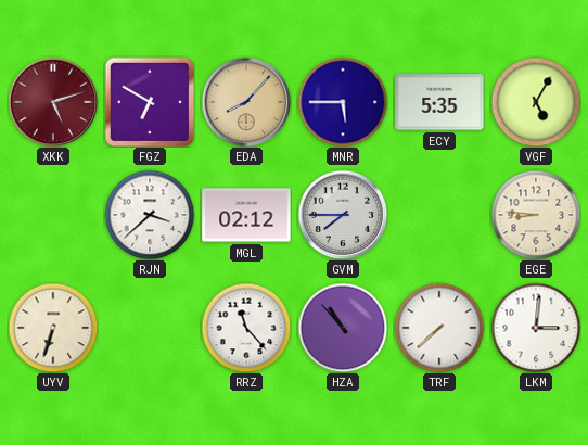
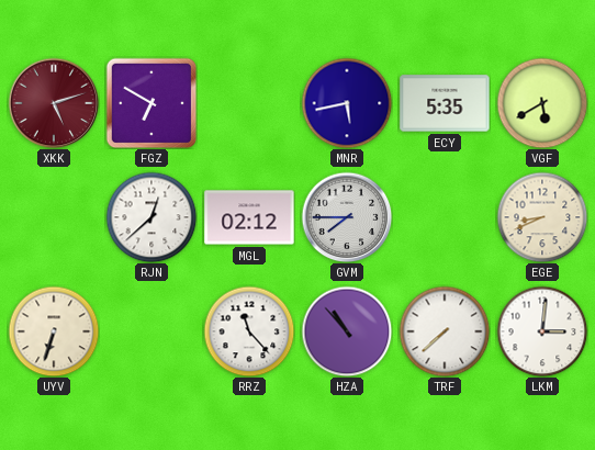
EDA: 8:07 -> none
MNR: 5:45 -> 5:43
VGF: 5:05 -> 5:40
RJN: 3:38 -> 12:38
EGE: 8:46 -> 8:41
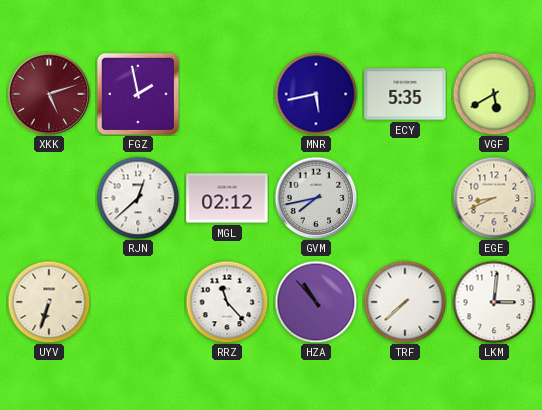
FGZ: 6:50 -> 1:58
GVM: 7:45 -> 7:43
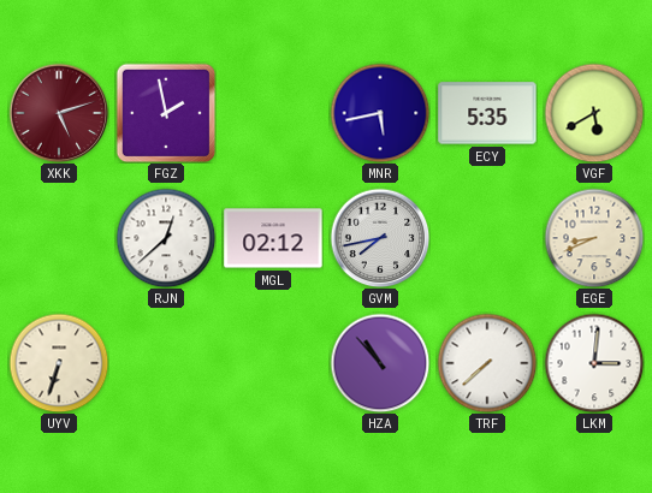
RRZ: 11:23 -> none
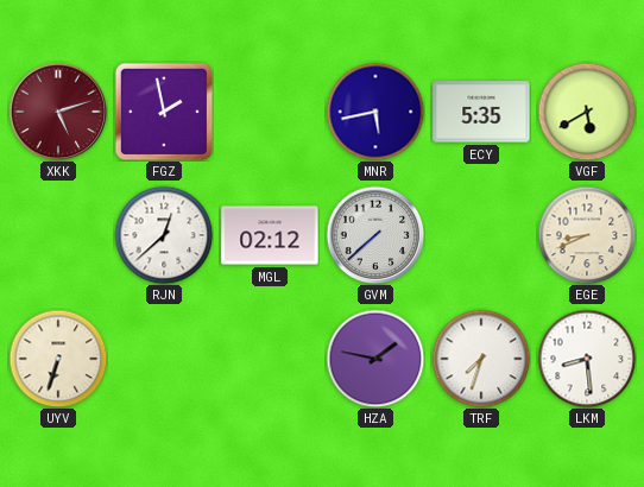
GVM: 7:43 -> 7:38
HZA: 10:53 -> 1:47
TRF: 7:38 -> 7:33
LKM: 3:01 -> 8:29
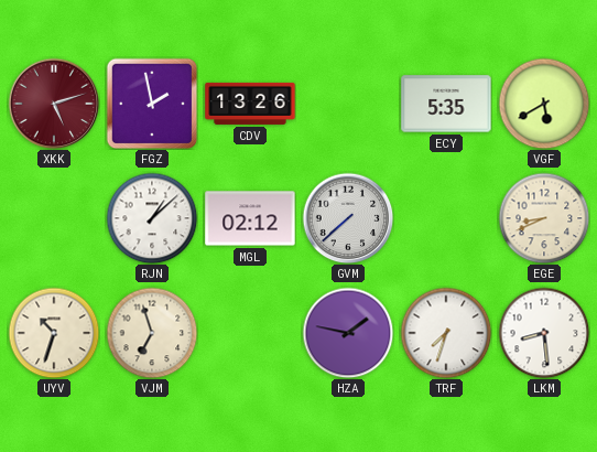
CDV: none -> 13:26
MNR: 5:43 -> none
RJN: 12:38 -> 1:08
UYV: 6:33 -> 10:33
VJM: none -> 6:57
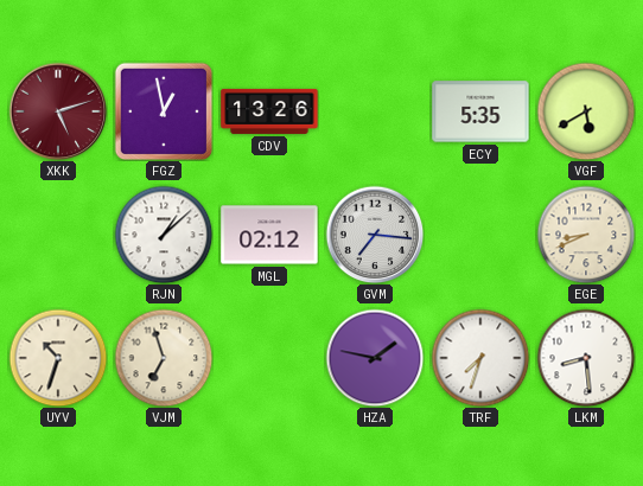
FGZ: 1:58 -> 12:58
GVM: 7:38 -> 7:16
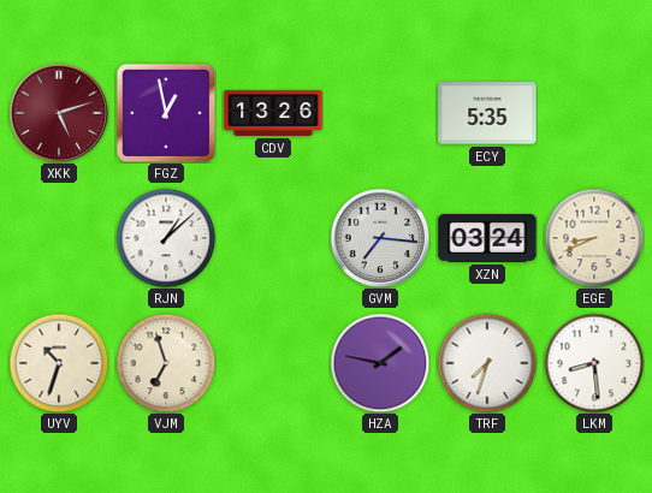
VGF: 5:40 -> none
MGL: 02:12 -> none
XZN: none -> 03:24
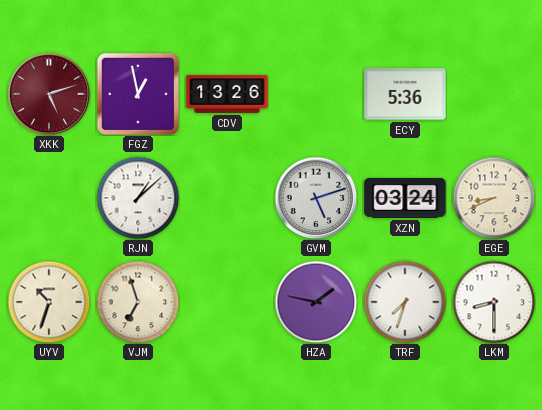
ECY: 5:35 -> 5:36
GVM: 7:16 -> 5:12
LKM: 8:29 -> 8:30
